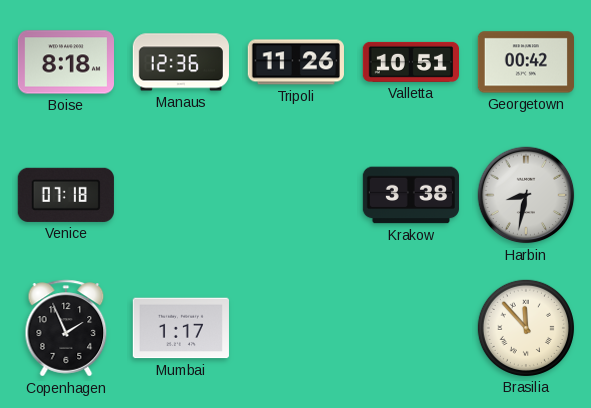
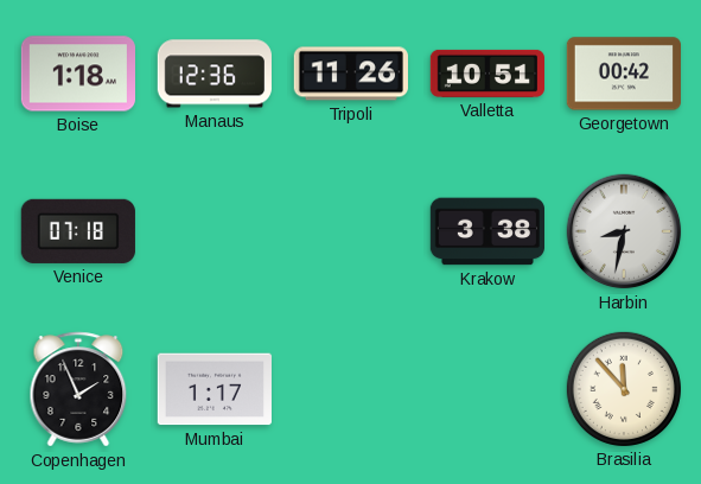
Boise: 8:18 -> 1:18
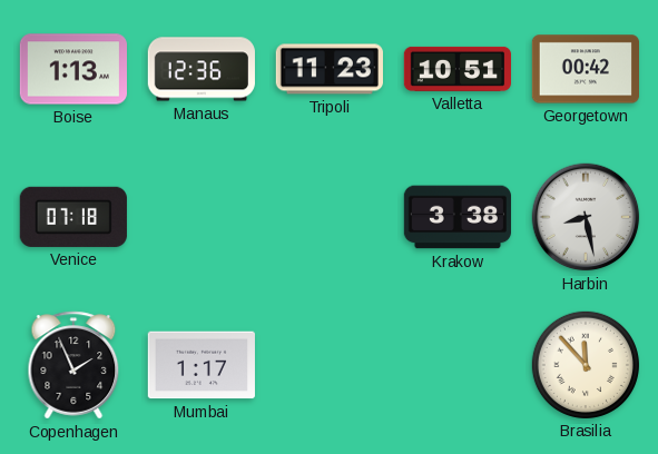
Boise: 1:18 -> 1:13
Tripoli: 11:26 -> 11:23
Harbin: 8:32 -> 8:28
